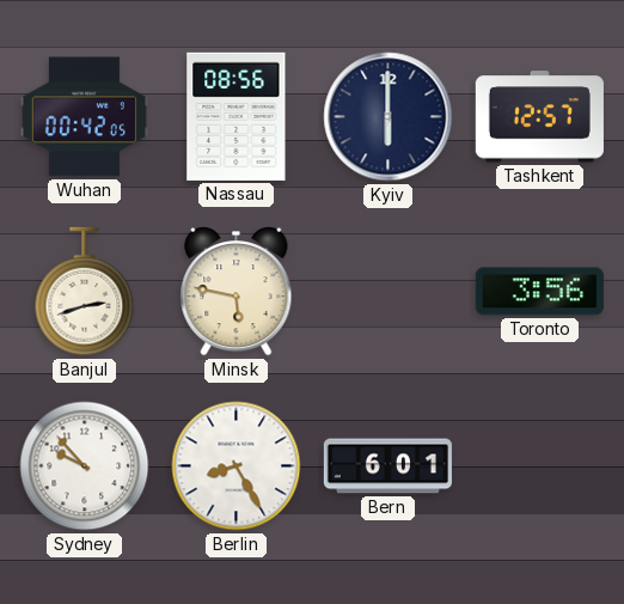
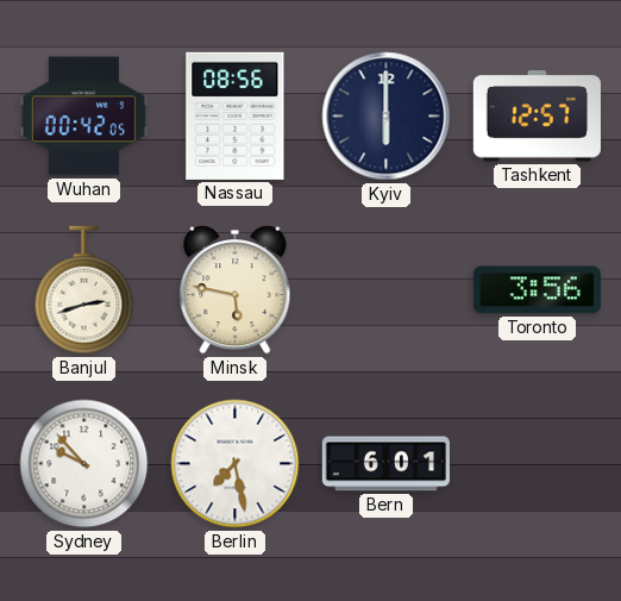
Berlin: 8:25 -> 7:28
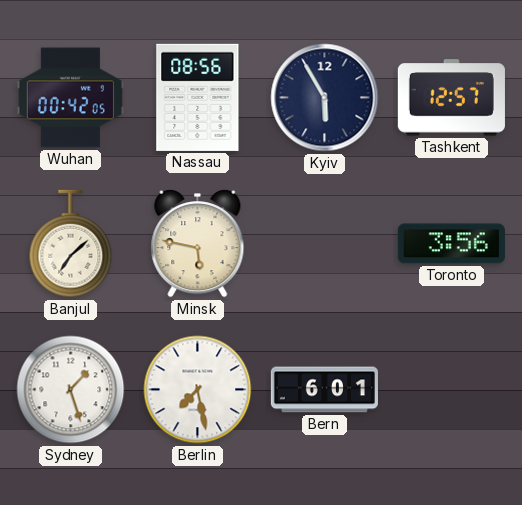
Kyiv: 6:00 -> 5:55
Banjul: 2:42 -> 7:08
Sydney: 9:53 -> 1:27
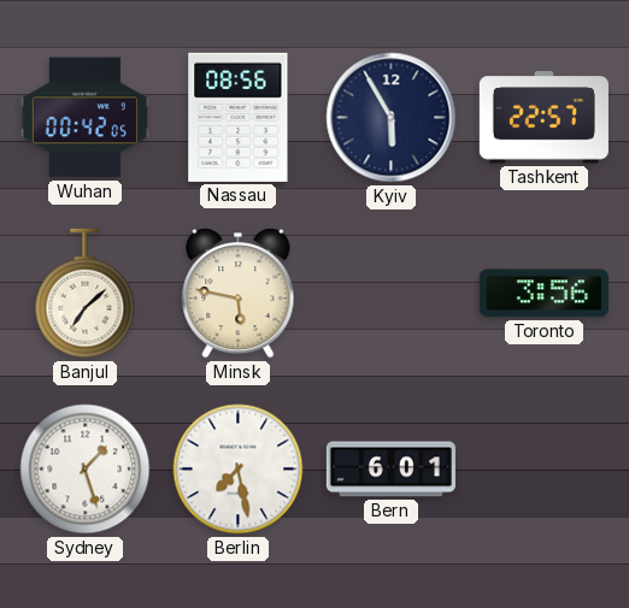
Tashkent: 12:57 -> 22:57
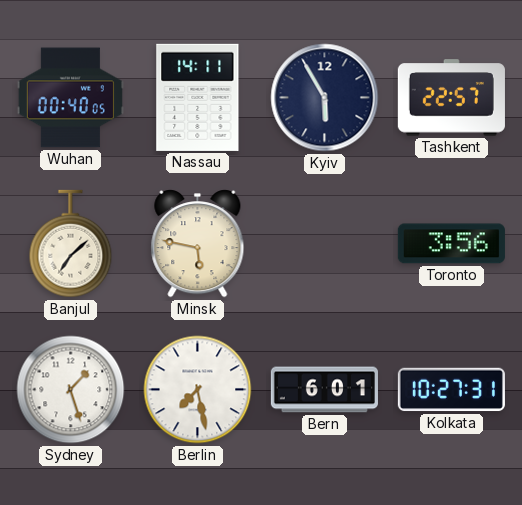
Wuhan: 00:42 -> 00:40
Nassau: 08:56 -> 14:11
Kolkata: none -> 10:27
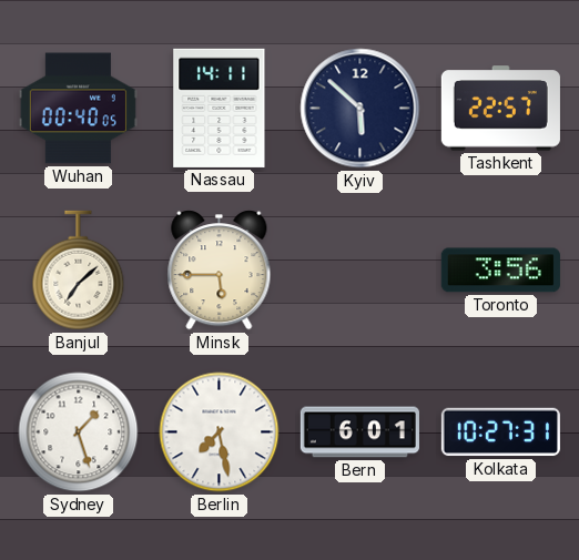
Kyiv: 5:55 -> 5:52
Minsk: 5:47 -> 5:45
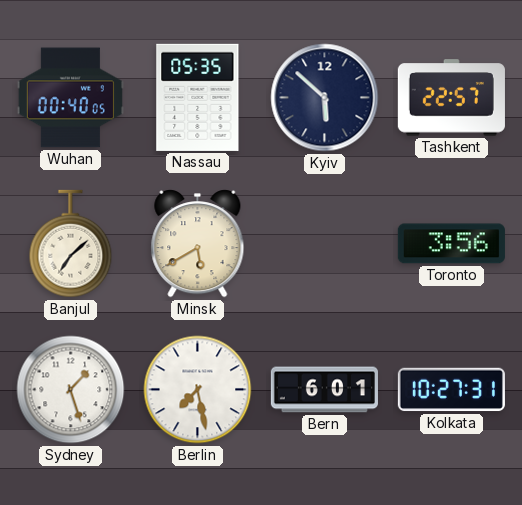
Nassau: 14:11 -> 05:35
Minsk: 5:45 -> 5:40
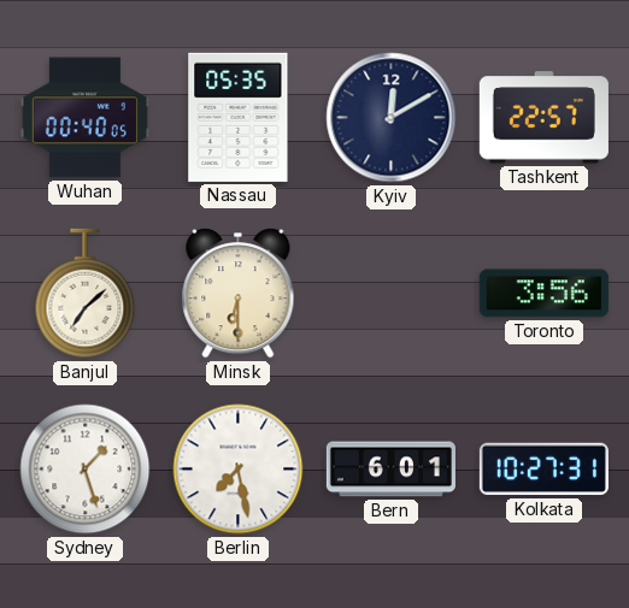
Kyiv: 5:52 -> 12:10
Minsk: 5:40 -> 6:30
